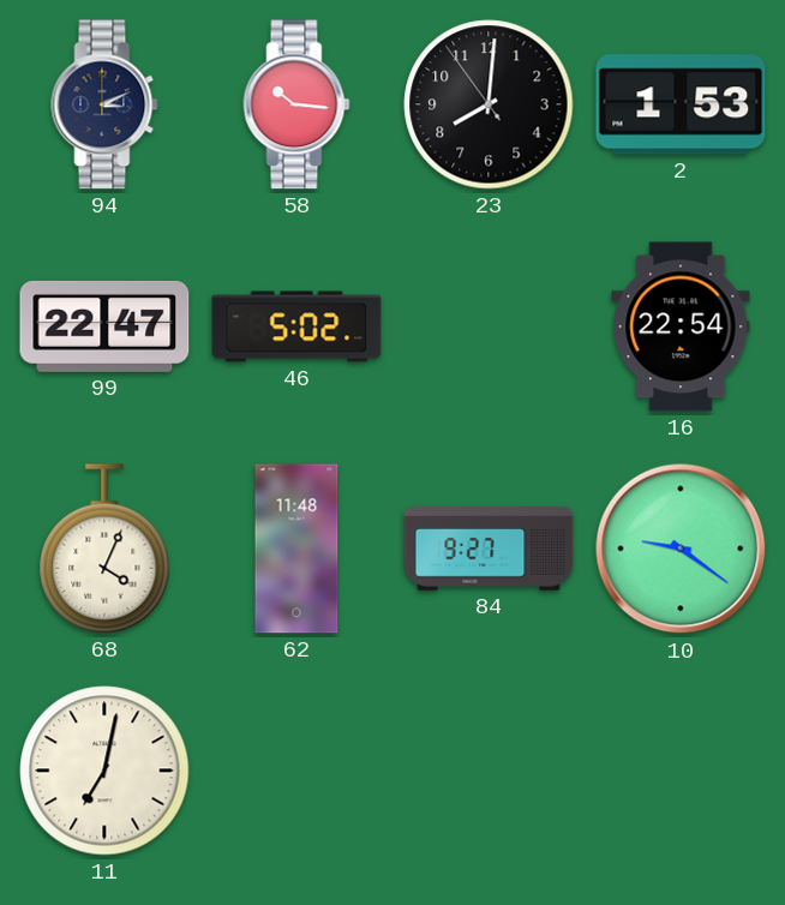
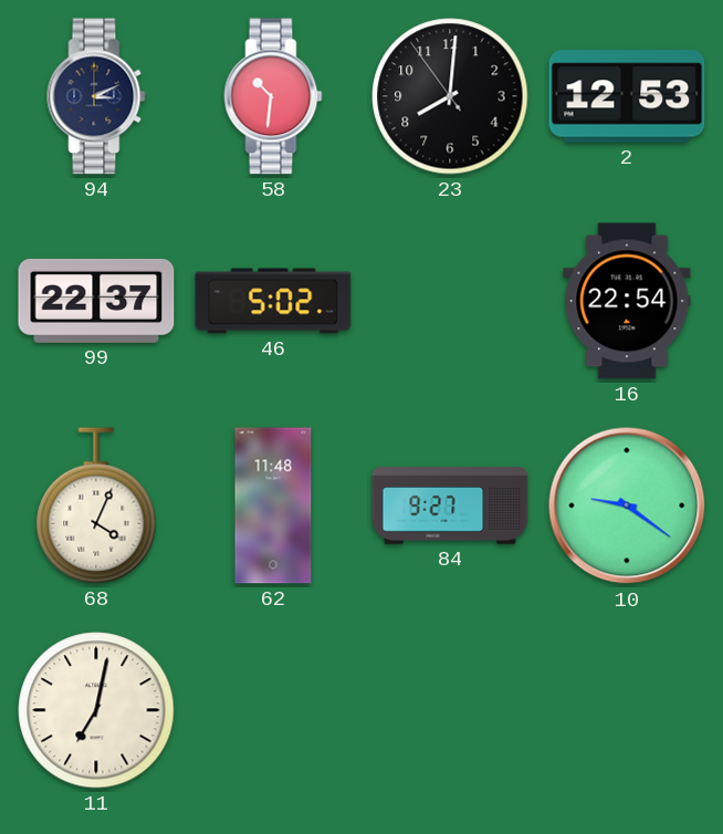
58: 10:16 -> 10:31
2: 1:53 -> 12:53
99: 22:47 -> 22:37
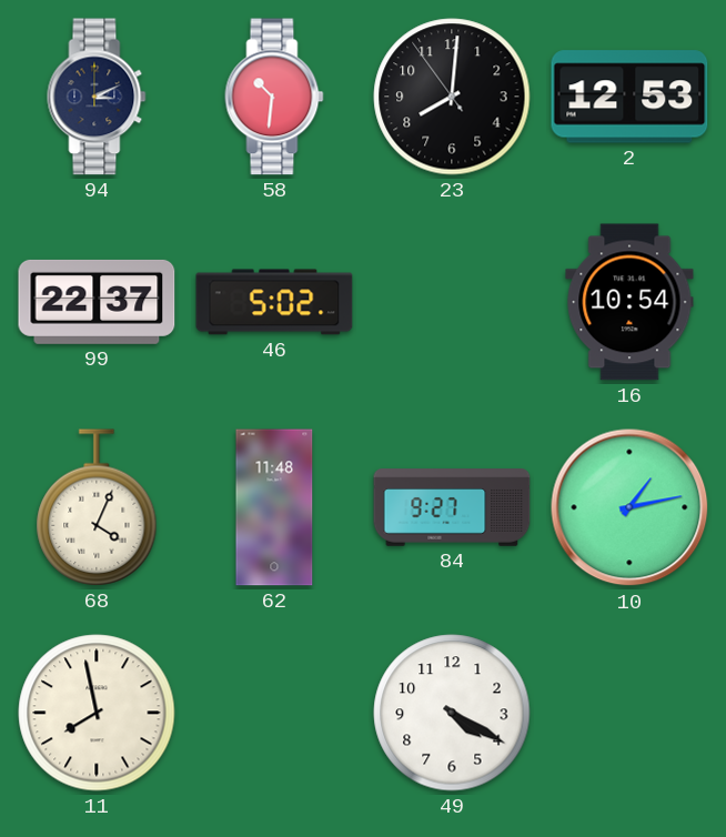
16: 22:54 -> 10:54
10: 9:21 -> 1:13
11: 7:02 -> 7:58
49: none -> 4:20
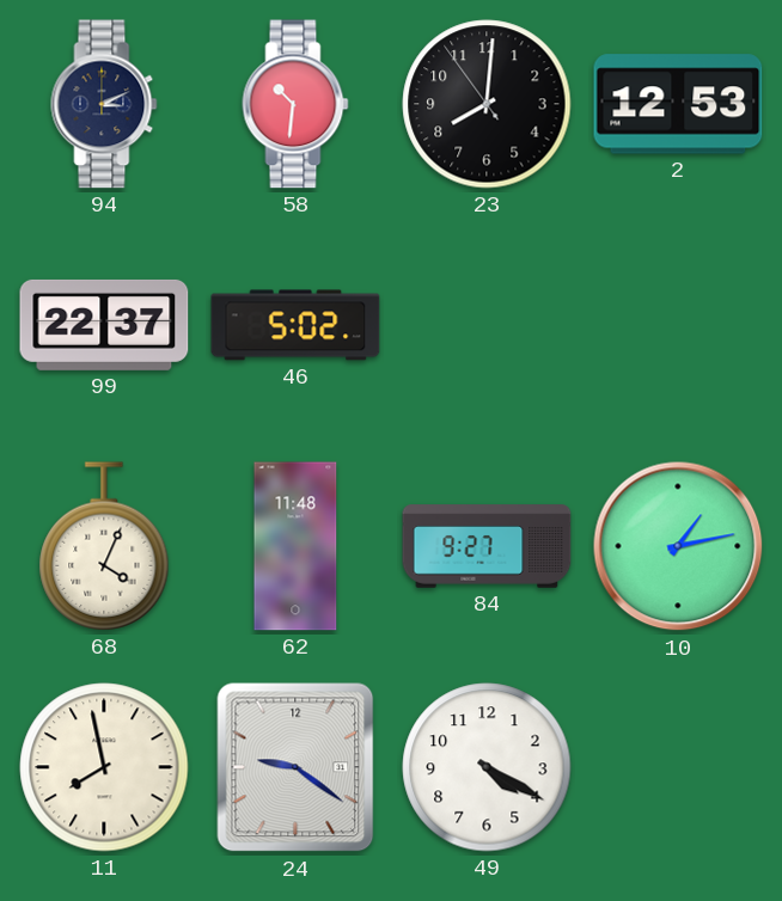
16: 10:54 -> none
24: none -> 9:21
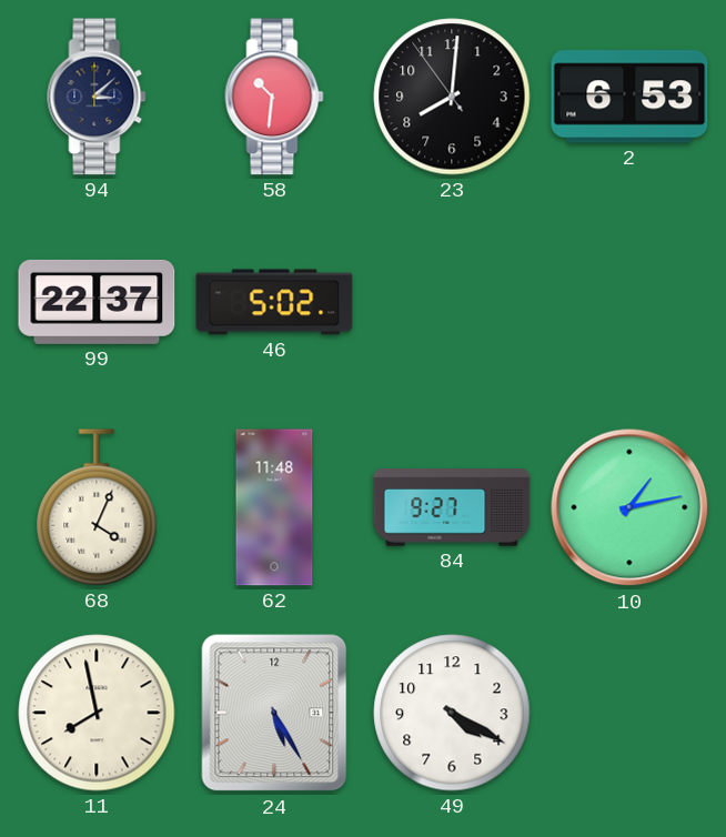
94: 3:11 -> 3:08
2: 12:53 -> 6:53
24: 9:21 -> 5:25
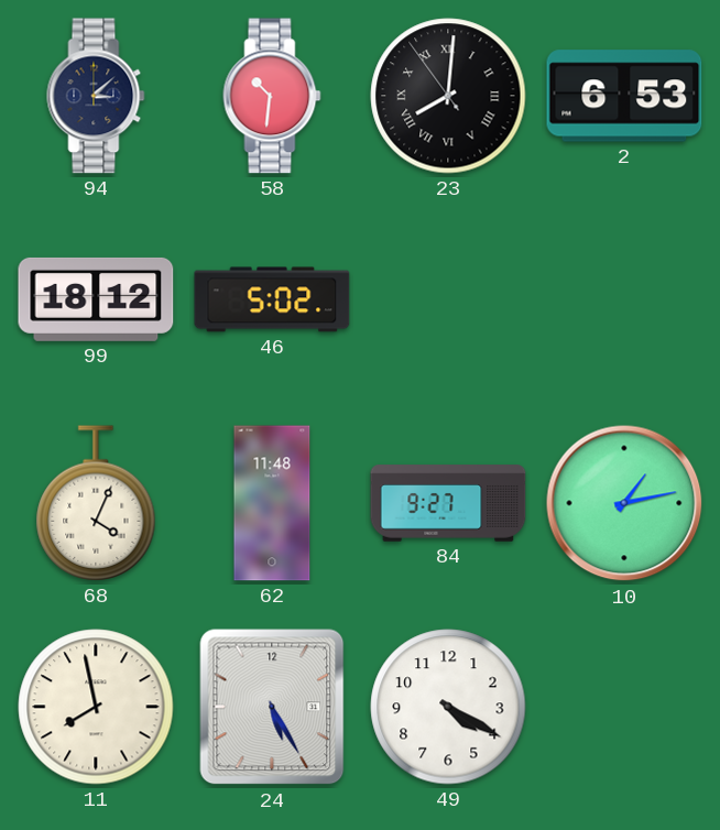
23 numerals: Arabic -> Roman
99: 22:37 -> 18:12
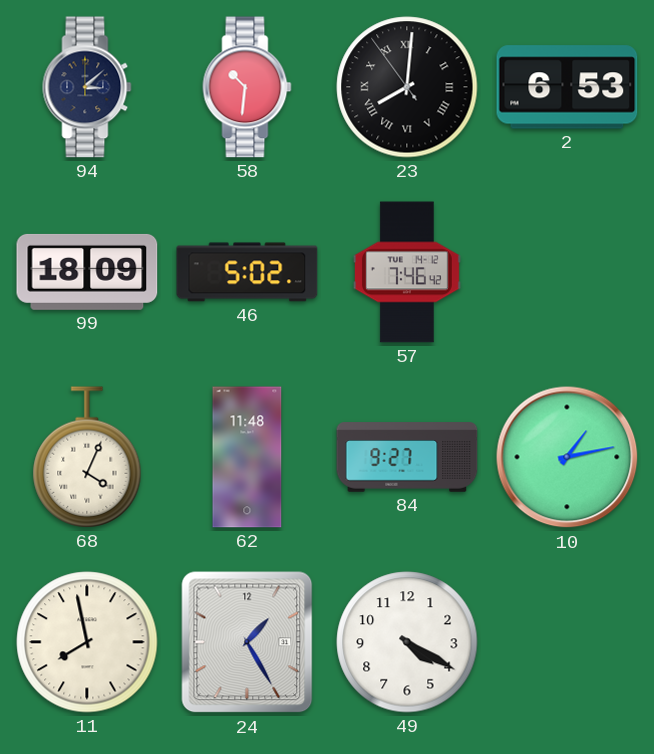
99: 18:12 -> 18:09
57: none -> 7:46
24: 5:25 -> 1:25
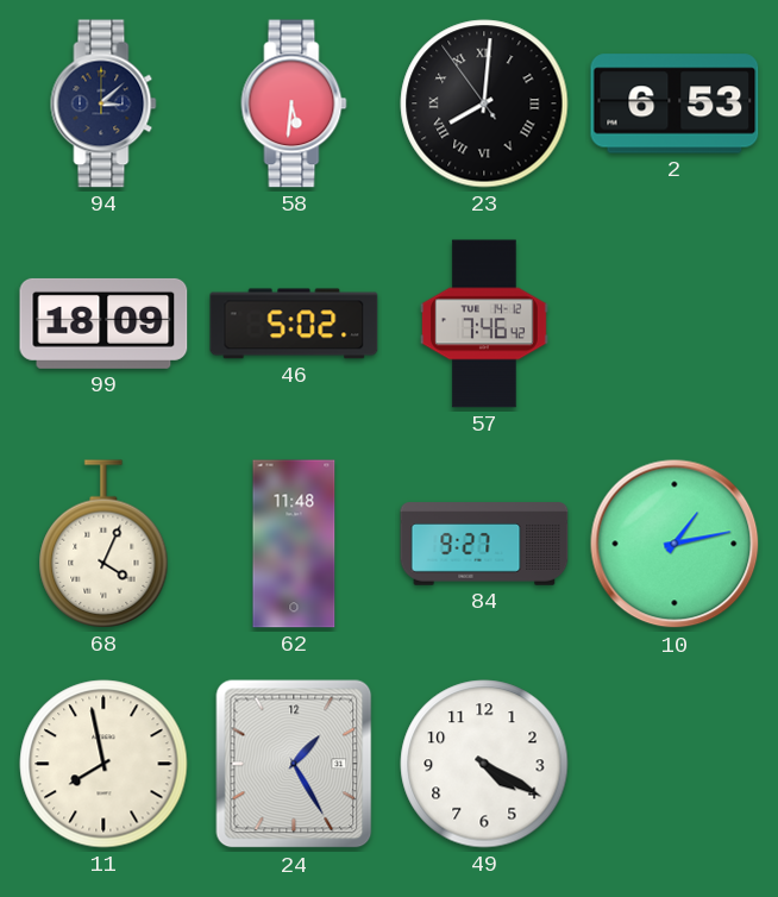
58: 10:31 -> 5:31
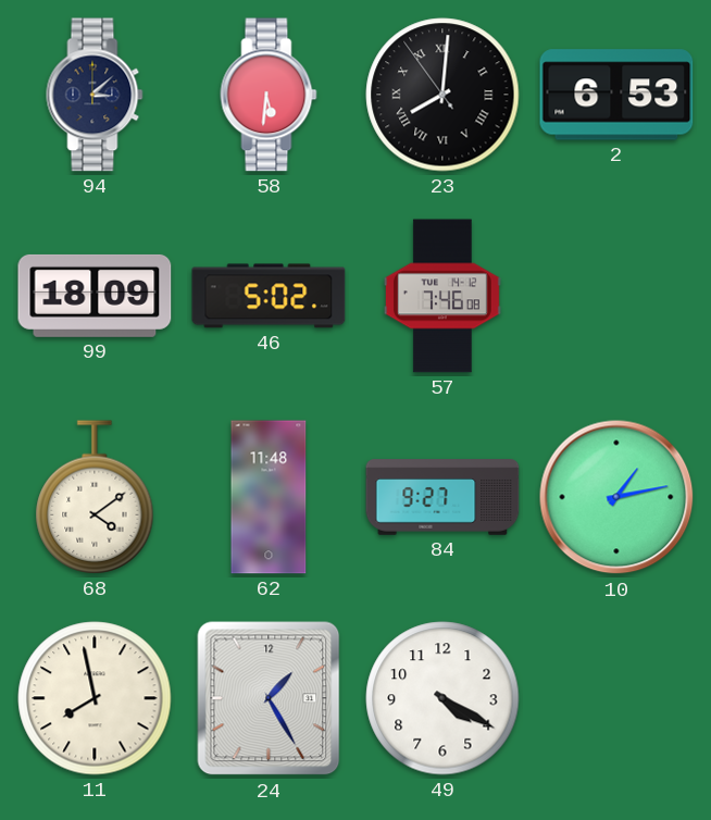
57: 7:46:42 -> 7:46:08
68: 4:04 -> 4:09
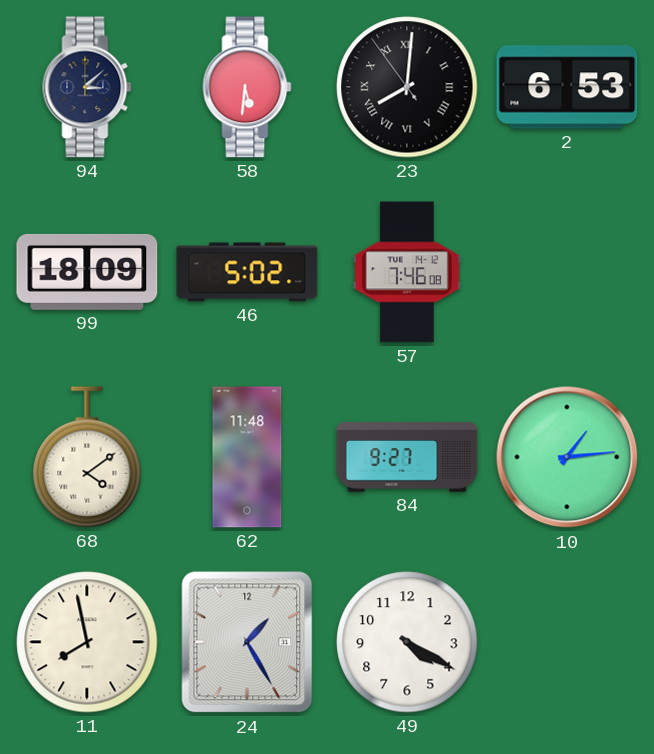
10: 1:13 -> 1:14
